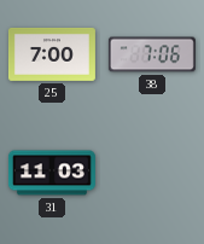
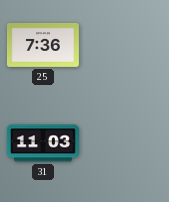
25: 7:00 -> 7:36
38: 7:06 -> none
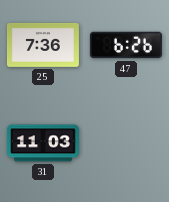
47: none -> 6:26
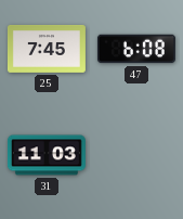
25: 7:36 -> 7:45
47: 6:26 -> 6:08
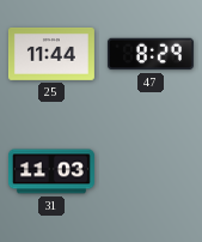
25: 7:45 -> 11:44
47: 6:08 -> 8:29
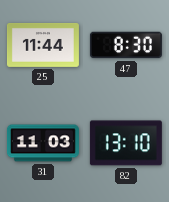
47: 8:29 -> 8:30
82: none -> 13:10
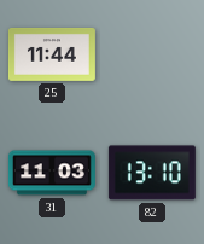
47: 8:30 -> none
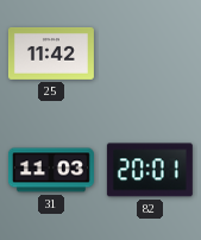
25: 11:44 -> 11:42
82: 13:10 -> 20:01
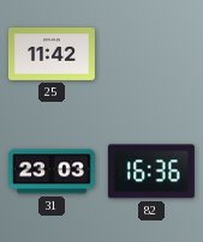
31: 11:03 -> 23:03
82: 20:01 -> 16:36
